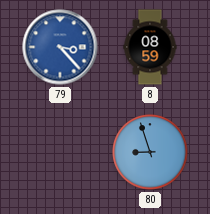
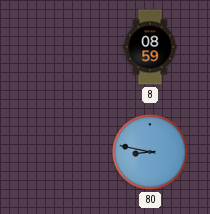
79: 3:23 -> none
80: 8:57 -> 8:47
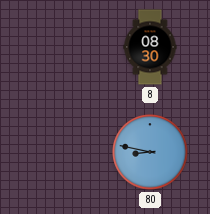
8: 08:59 -> 08:30
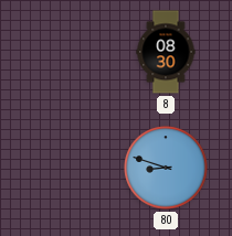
80: 8:47 -> 8:48
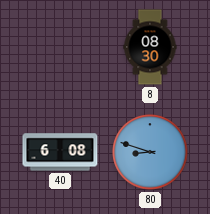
40: none -> 6:08
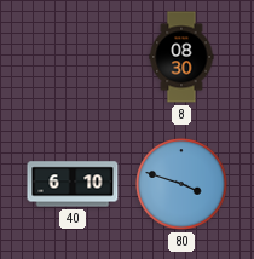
40: 6:08 -> 6:10
80: 8:48 -> 3:48
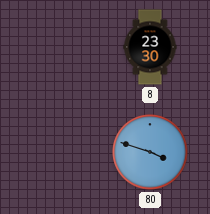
8: 08:30 -> 23:30
40: 6:10 -> none
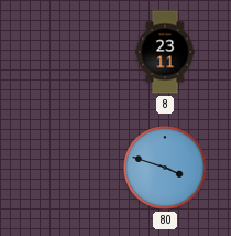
8: 23:30 -> 23:11
